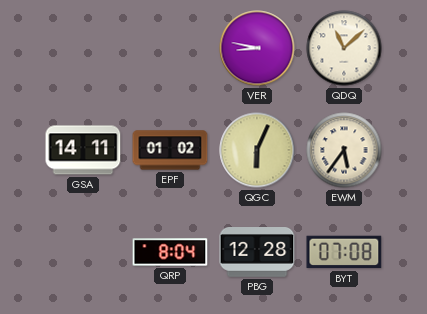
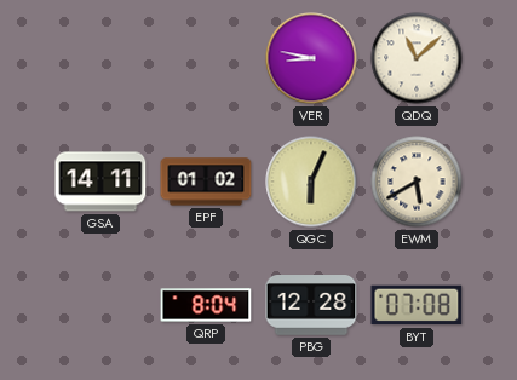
EWM: 5:36 -> 5:40
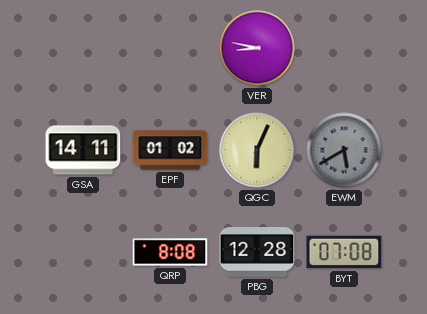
QDQ: 11:08 -> none
EWM dial: cream -> grey
QRP: 8:04 -> 8:08
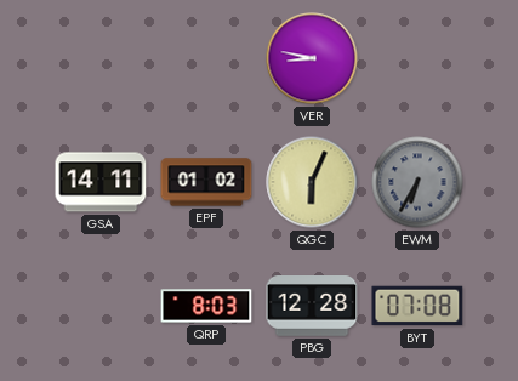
EWM: 5:40 -> 6:35
QRP: 8:08 -> 8:03
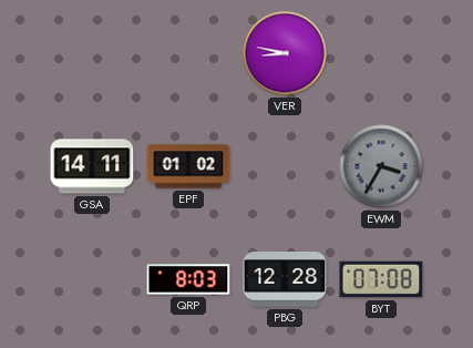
QGC: 6:04 -> none
EWM: 6:35 -> 3:35
